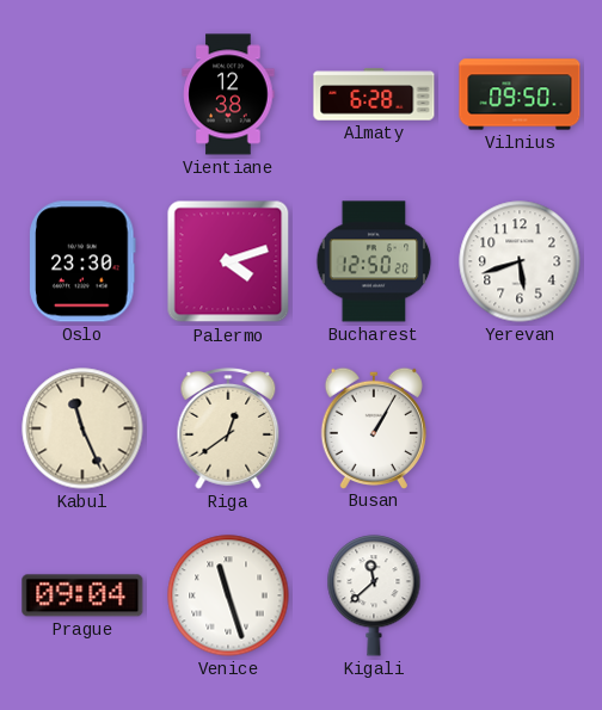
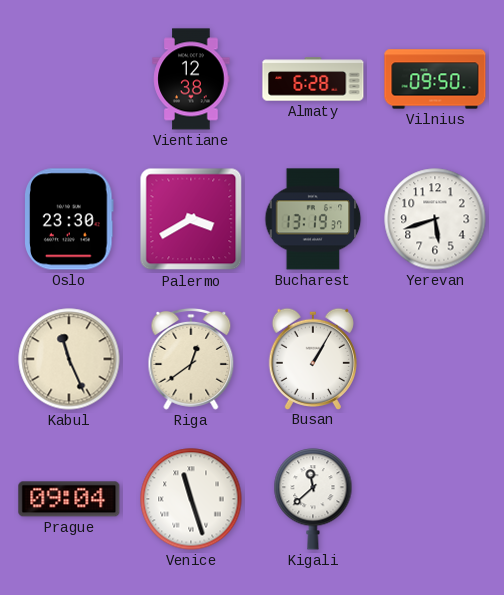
Palermo: 4:12 -> 3:40
Bucharest: 12:50 -> 13:19
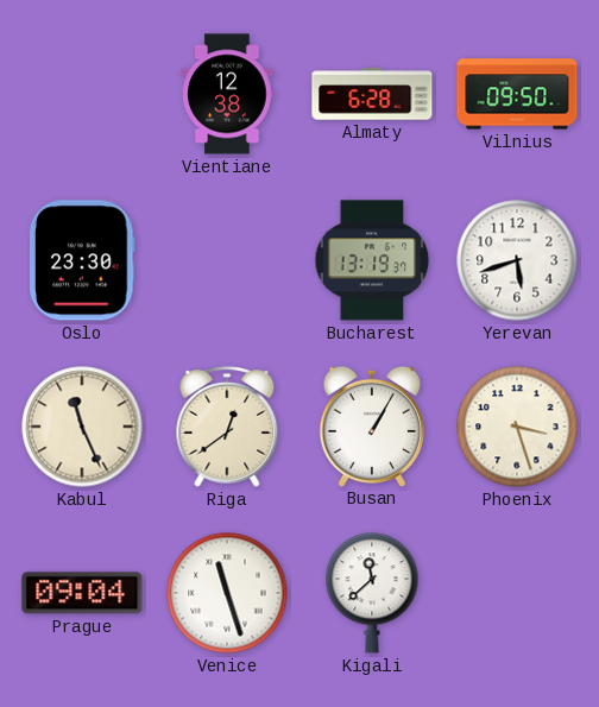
Palermo: 3:40 -> none
Phoenix: none -> 3:27
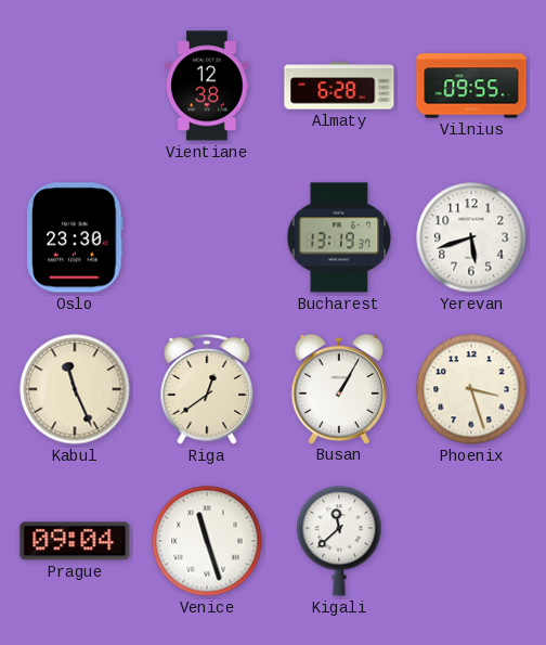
Vilnius: 09:50 -> 09:55
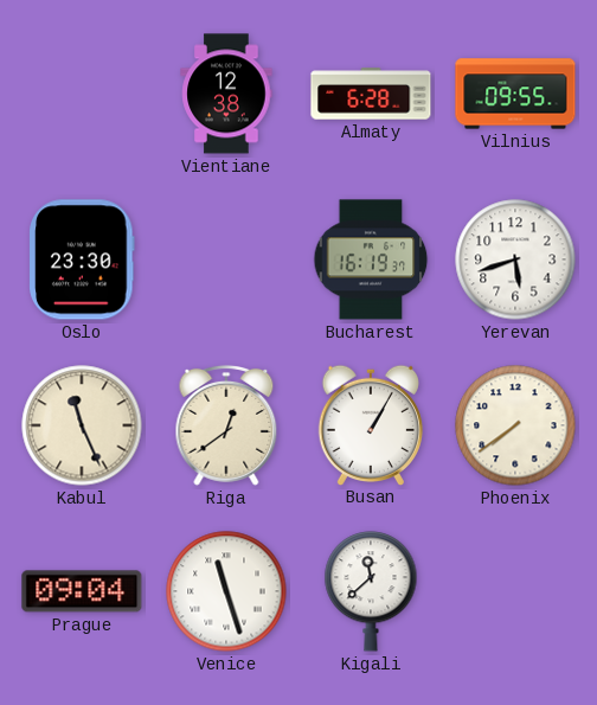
Bucharest: 13:19 -> 16:19
Phoenix: 3:27 -> 7:39
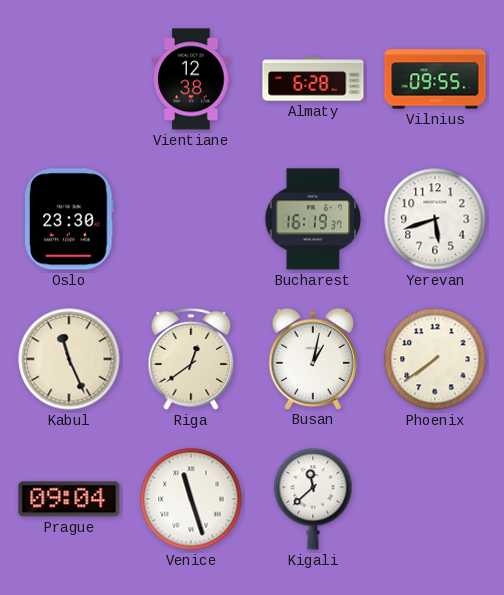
Busan: 1:05 -> 1:02
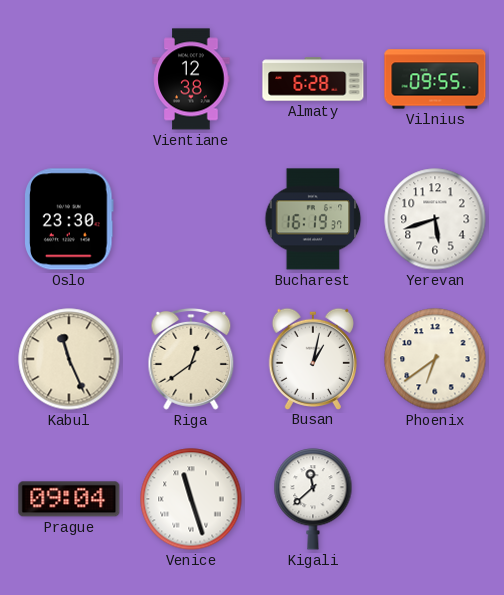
Phoenix: 7:39 -> 6:39
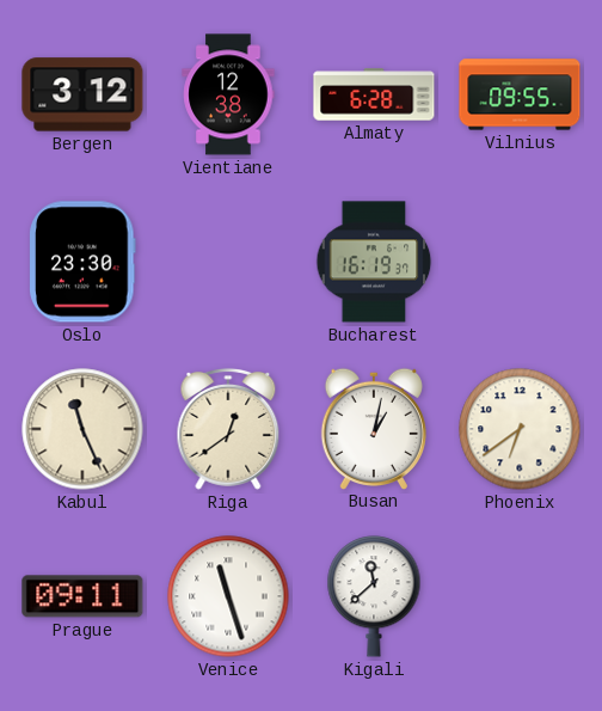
Bergen: none -> 3:12
Yerevan: 5:42 -> none
Prague: 09:04 -> 09:11
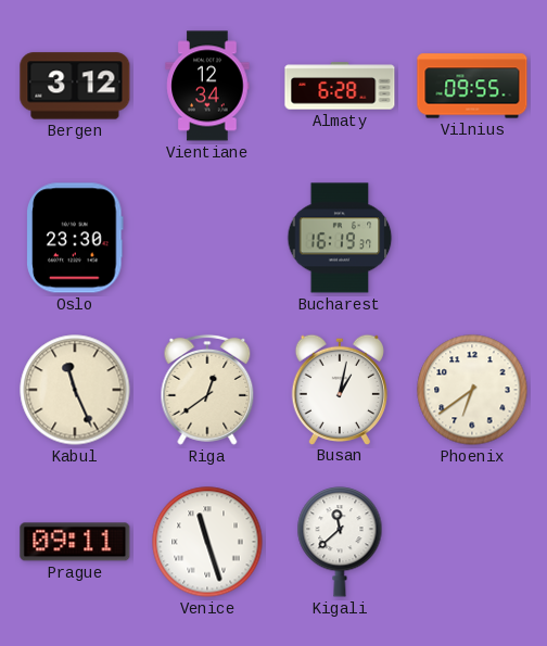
Vientiane: 12:38 -> 12:34
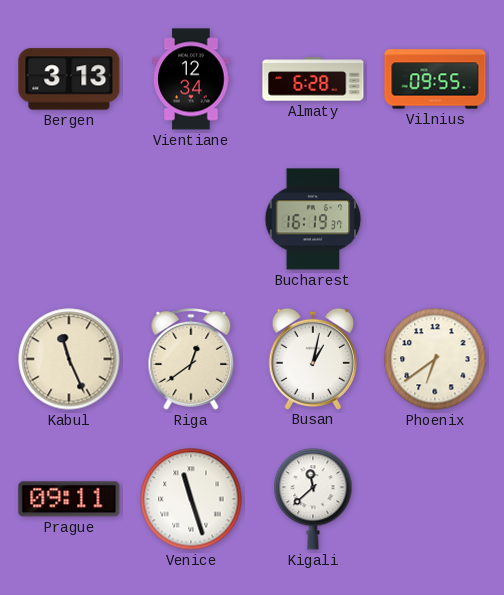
Bergen: 3:12 -> 3:13
Oslo: 23:30 -> none
